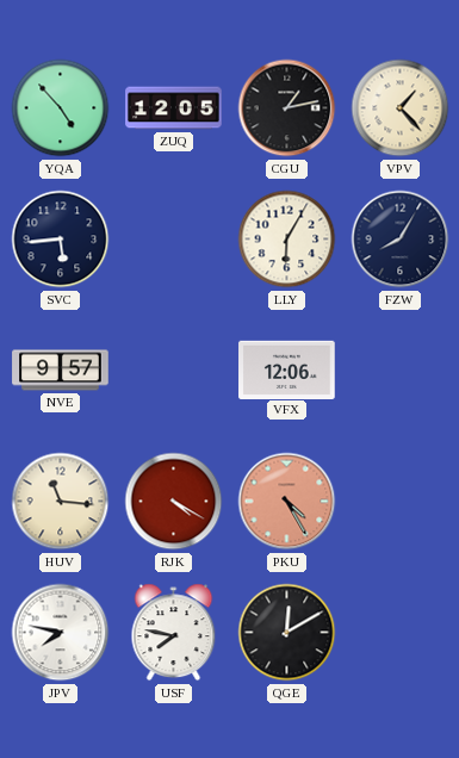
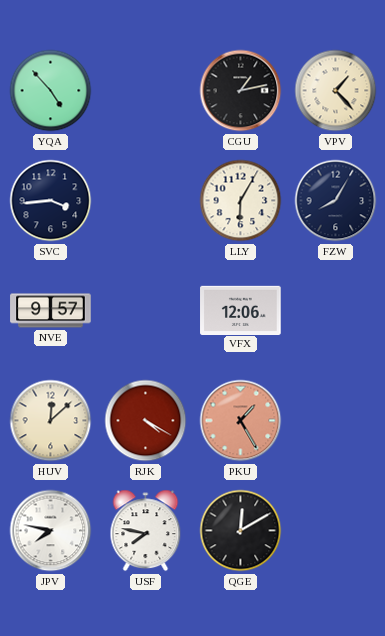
ZUQ: 12:05 -> none
SVC: 5:44 -> 3:44
HUV: 11:16 -> 12:08
PKU: 4:25 -> 1:25
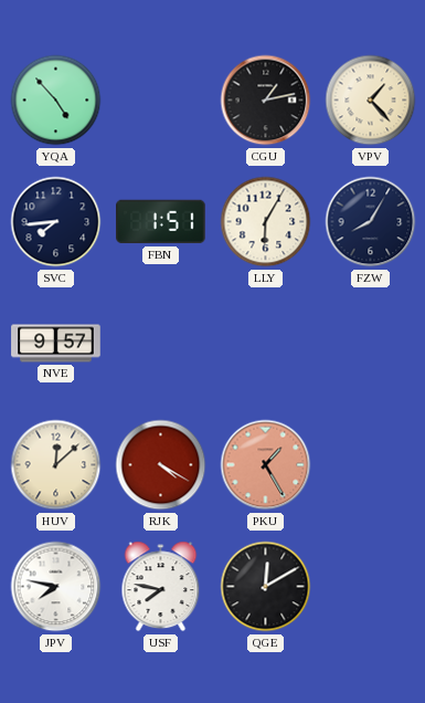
SVC: 3:44 -> 7:44
FBN: none -> 1:51
VFX: 12:06 -> none
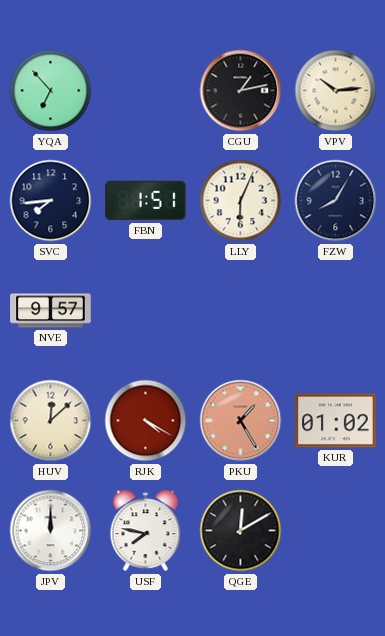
YQA: 4:53 -> 6:53
VPV: 1:23 -> 10:14
LLY: 6:05 -> 6:04
KUR: none -> 01:02
JPV: 7:47 -> 12:00
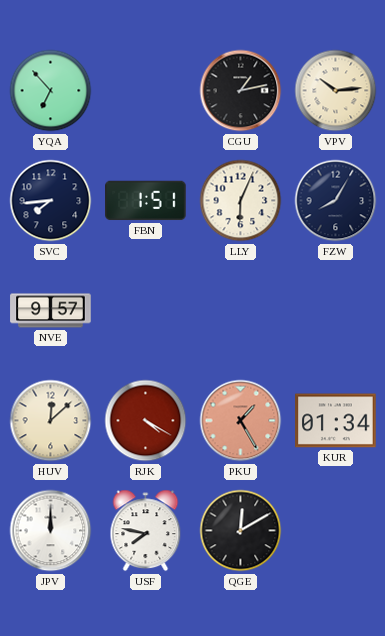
KUR: 01:02 -> 01:34
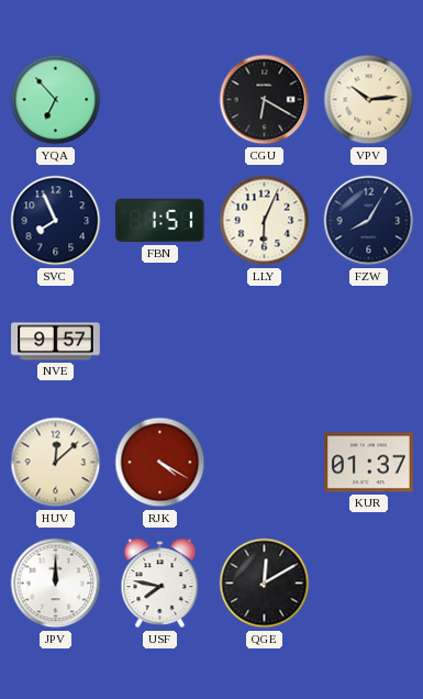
CGU: 1:13 -> 6:20
SVC: 7:44 -> 7:56
PKU: 1:25 -> none
KUR: 01:34 -> 01:37
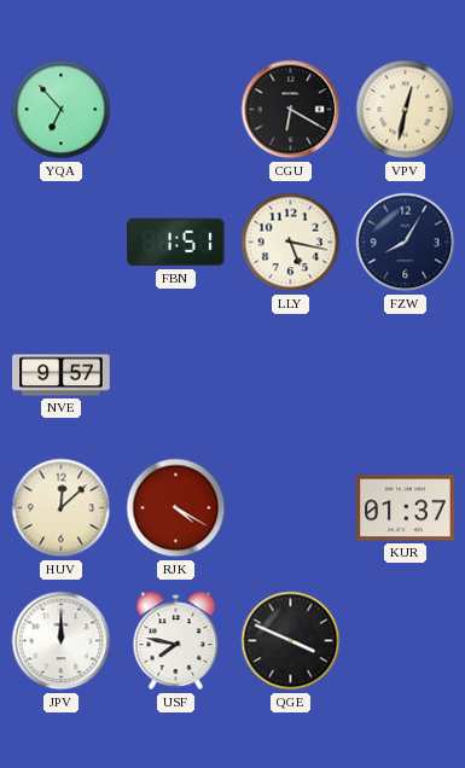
VPV: 10:14 -> 12:32
SVC: 7:56 -> none
LLY: 6:04 -> 5:17
QGE: 12:10 -> 3:49
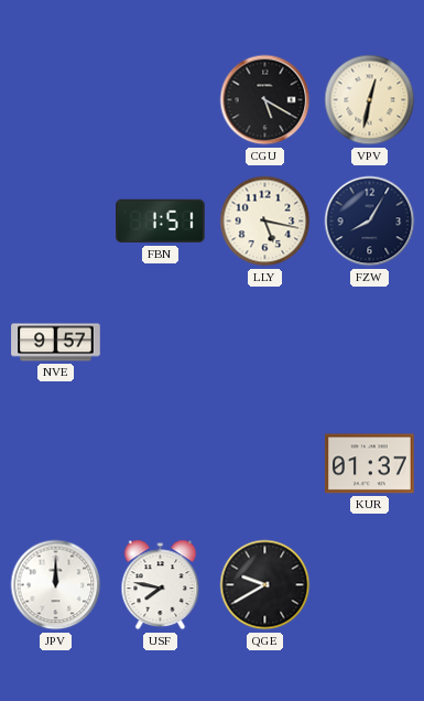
YQA: 6:53 -> none
CGU: 6:20 -> 5:20
HUV: 12:08 -> none
RJK: 4:20 -> none
QGE: 3:49 -> 9:40
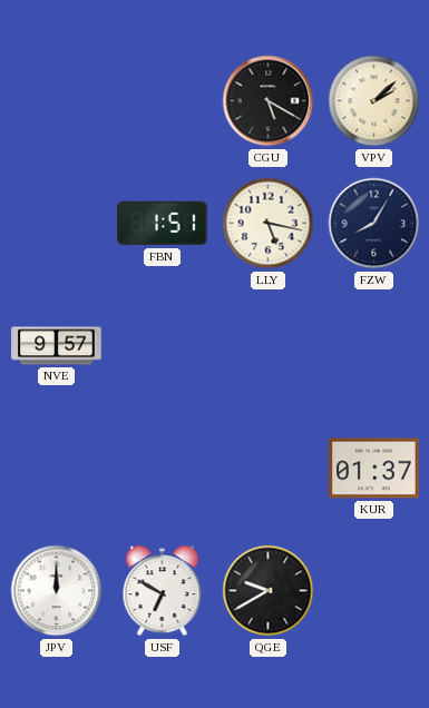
VPV: 12:32 -> 2:08
USF: 7:47 -> 6:50
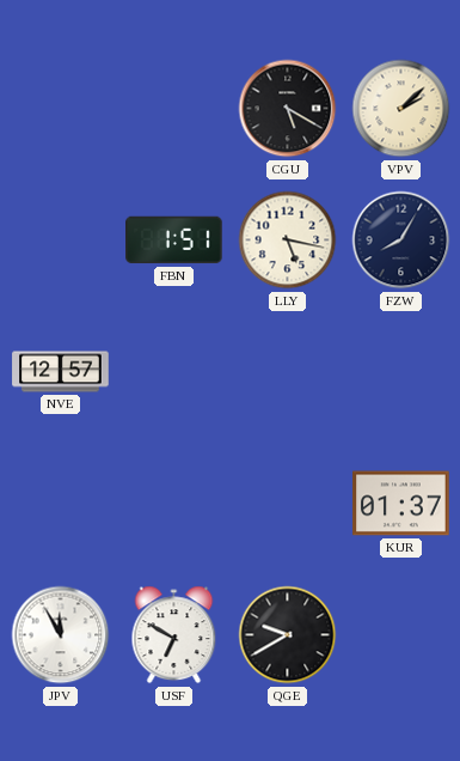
NVE: 9:57 -> 12:57
JPV: 12:00 -> 11:55
